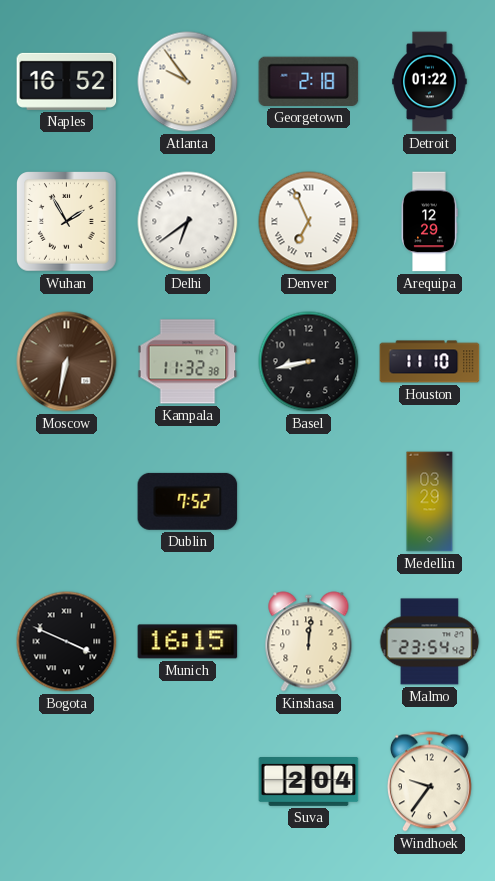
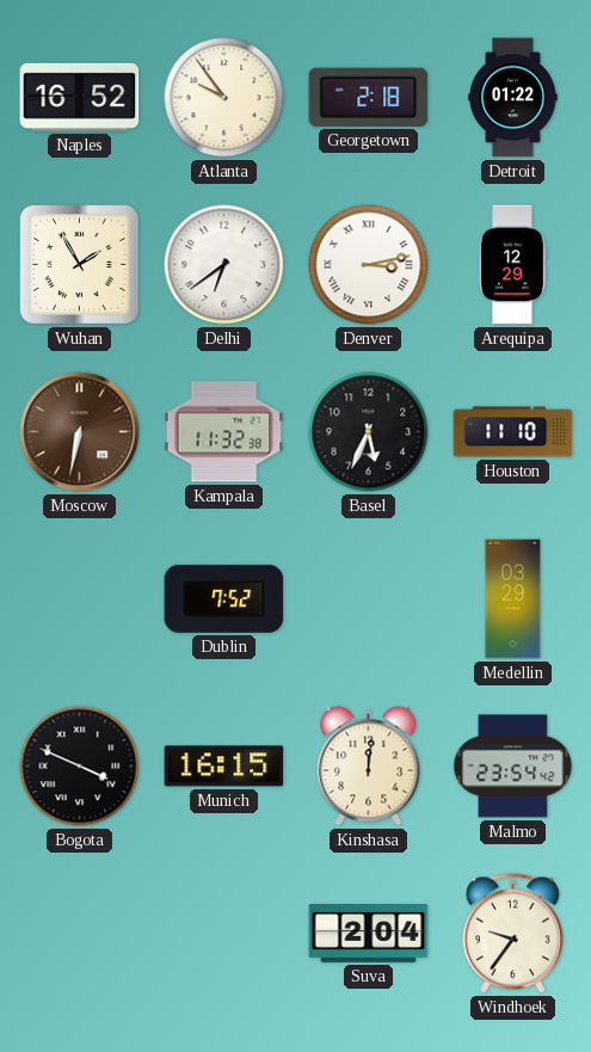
Denver: 6:56 -> 3:13
Basel: 8:43 -> 5:34
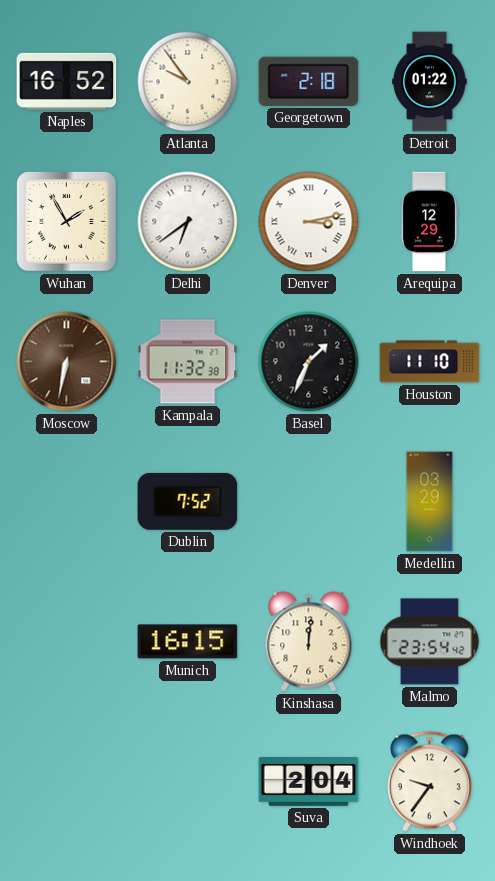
Basel: 5:34 -> 1:34
Bogota: 3:49 -> none
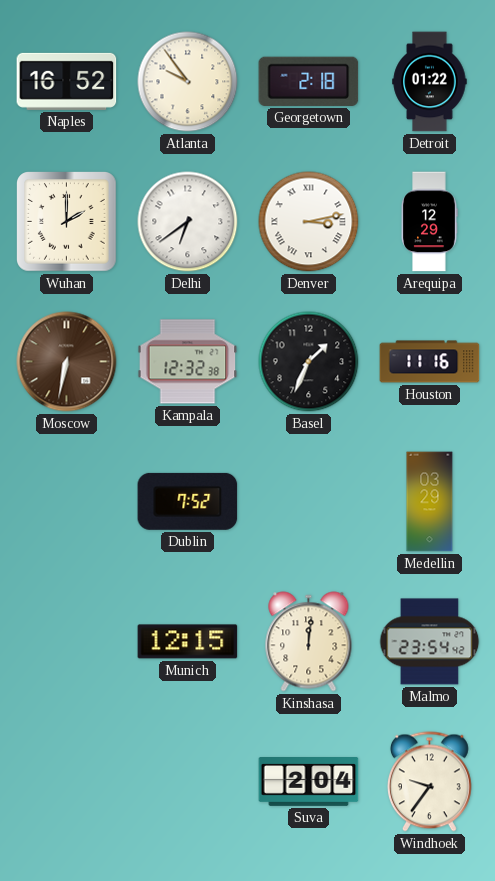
Wuhan: 1:55 -> 2:00
Kampala: 11:32 -> 12:32
Houston: 11:10 -> 11:16
Munich: 16:15 -> 12:15
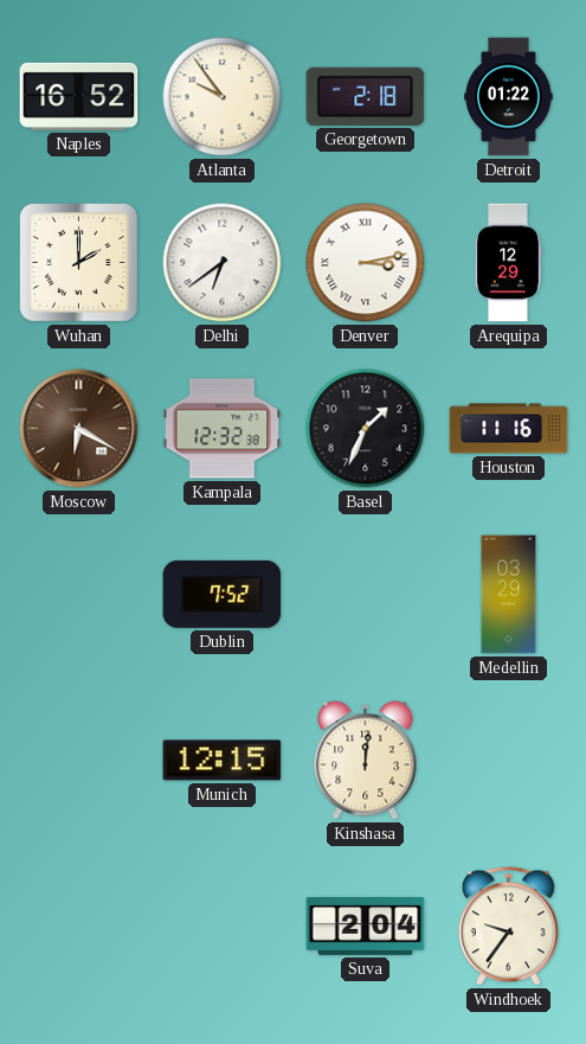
Moscow: 6:32 -> 6:20
Malmo: 23:54 -> none
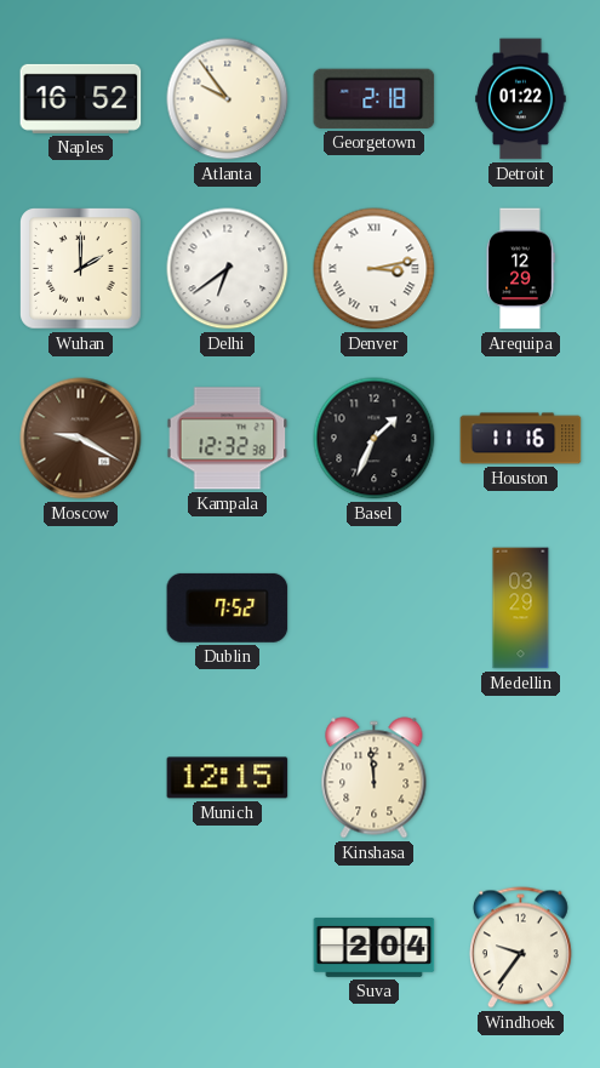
Moscow: 6:20 -> 9:20
Kinshasa: 12:01 -> 11:59
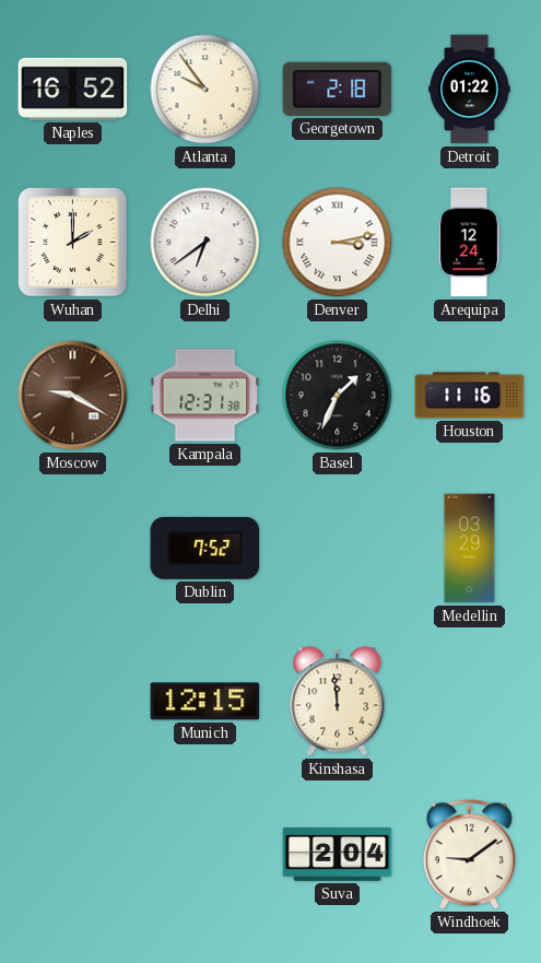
Arequipa: 12:29 -> 12:24
Kampala: 12:32 -> 12:31
Windhoek: 9:36 -> 9:09
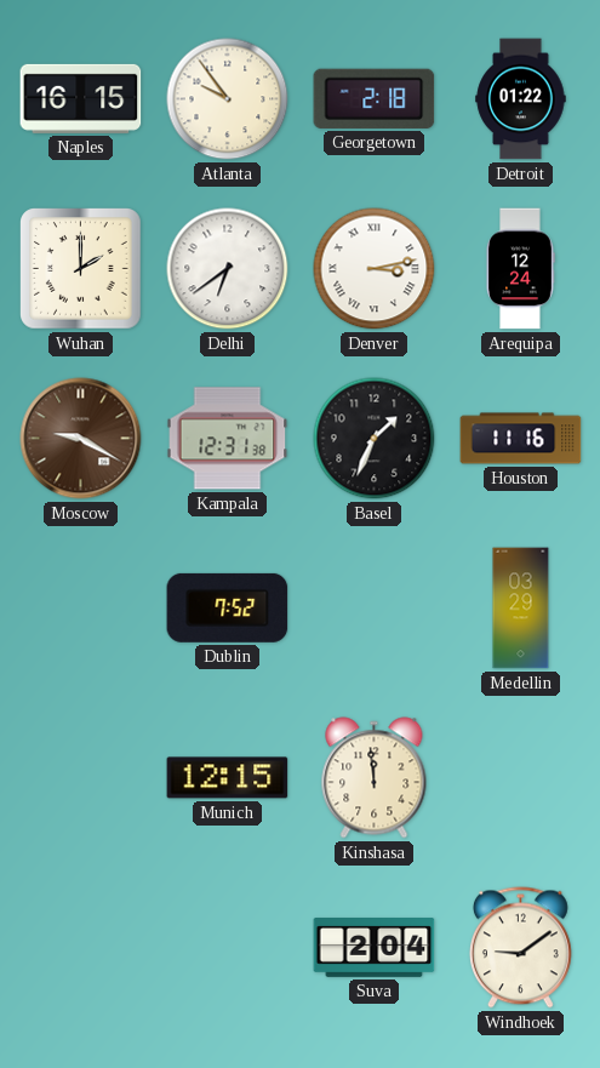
Naples: 16:52 -> 16:15
